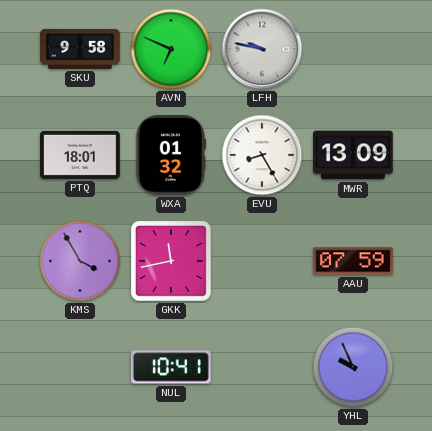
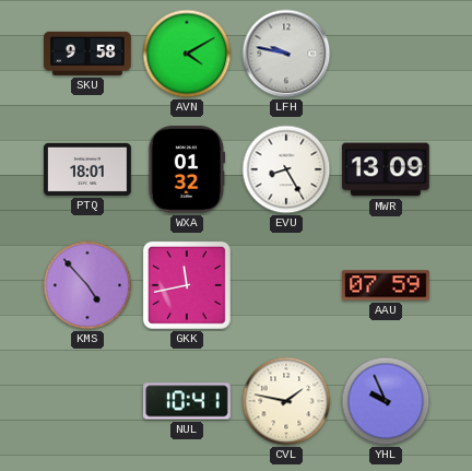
AVN: 6:49 -> 4:10
KMS: 3:55 -> 4:53
CVL: none -> 1:47
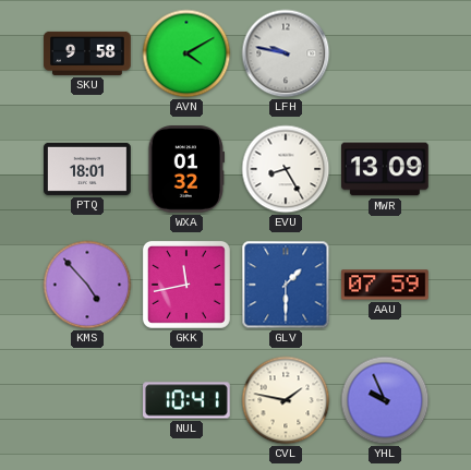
GLV: none -> 1:30
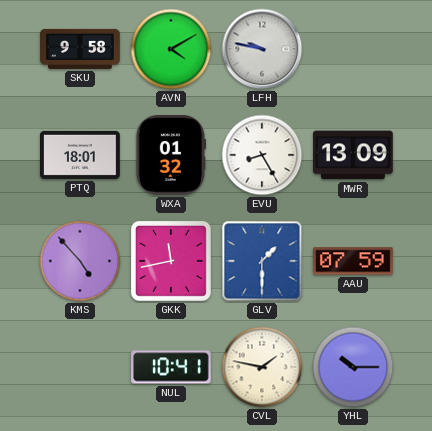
YHL: 9:56 -> 10:15
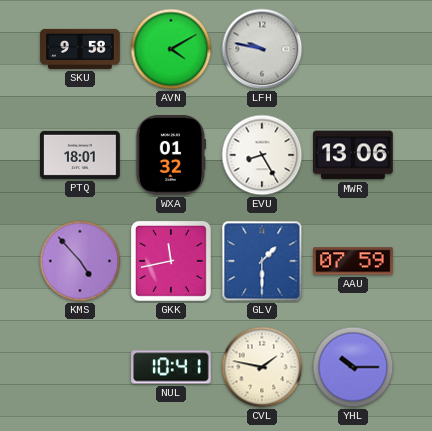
MWR: 13:09 -> 13:06
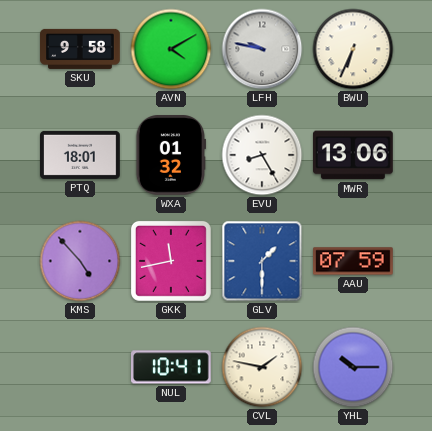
BWU: none -> 6:34
